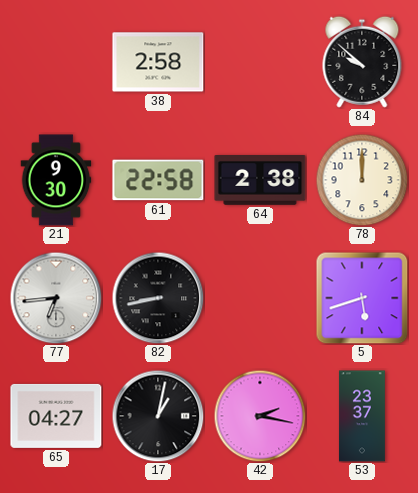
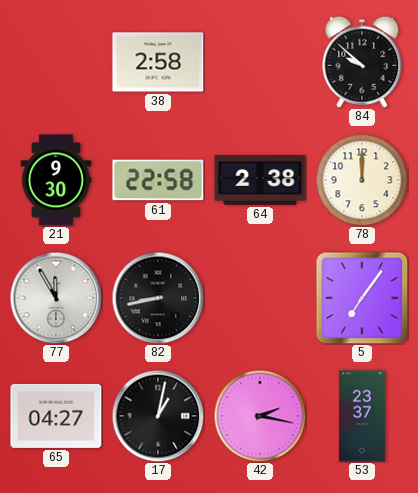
77: 6:44 -> 11:55
5: 5:42 -> 7:06
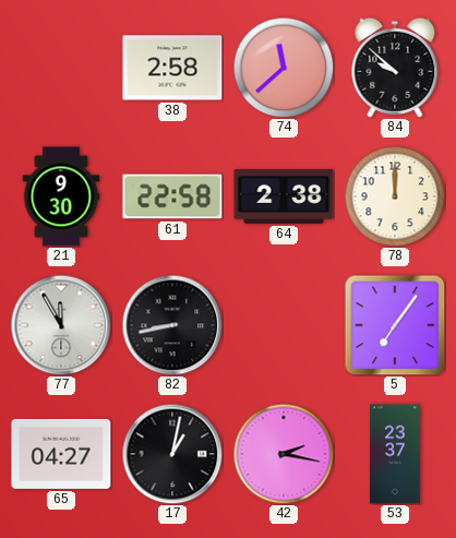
74: none -> 11:38
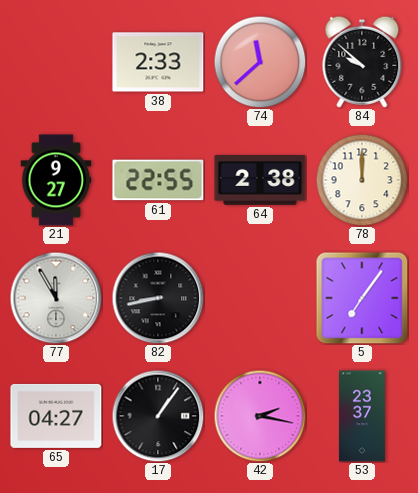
38: 2:58 -> 2:33
21: 9:30 -> 9:27
61: 22:58 -> 22:55
17: 1:02 -> 1:06
